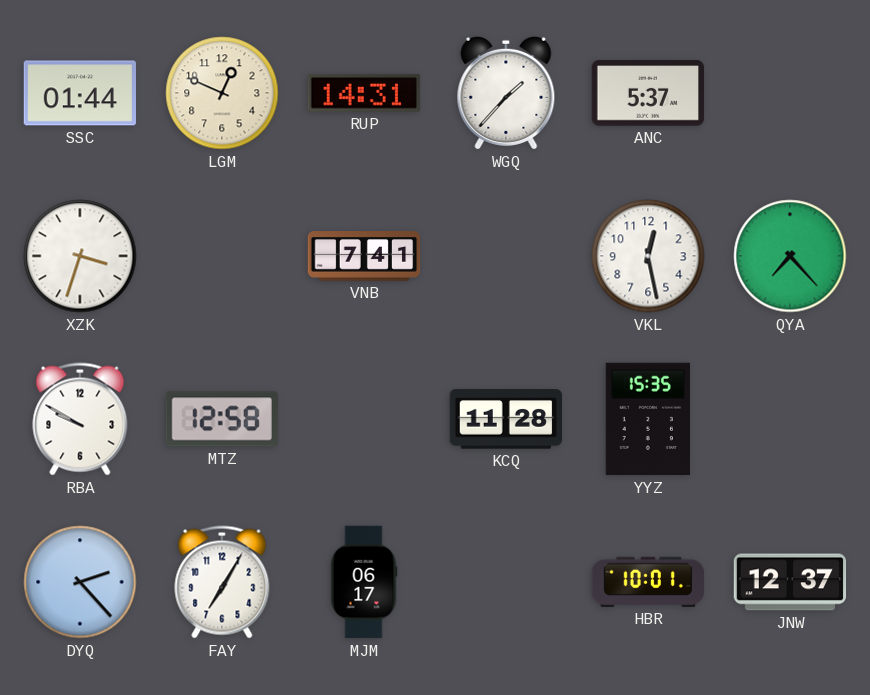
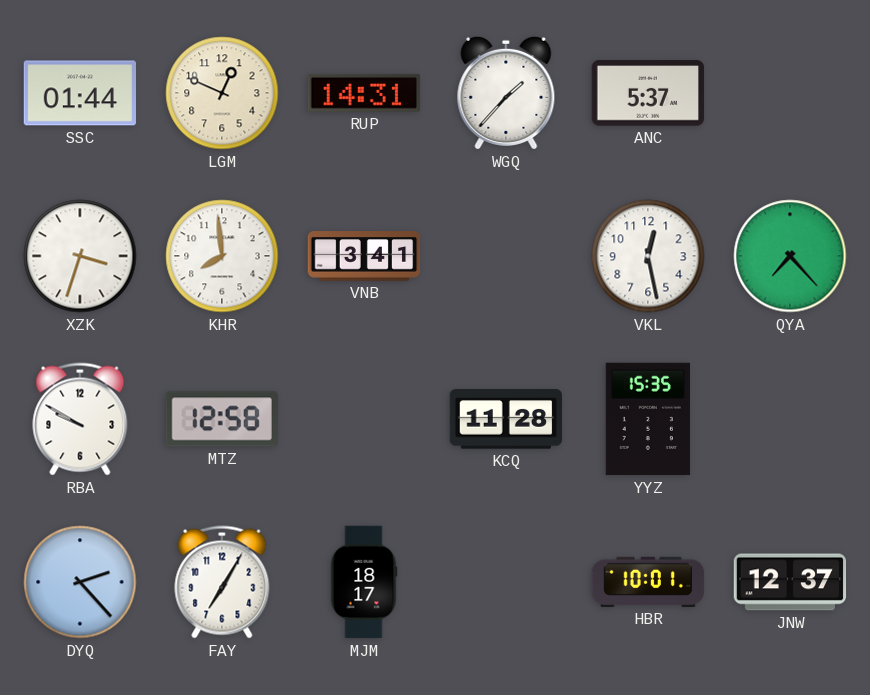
KHR: none -> 7:59
VNB: 7:41 -> 3:41
MJM: 06:17 -> 18:17
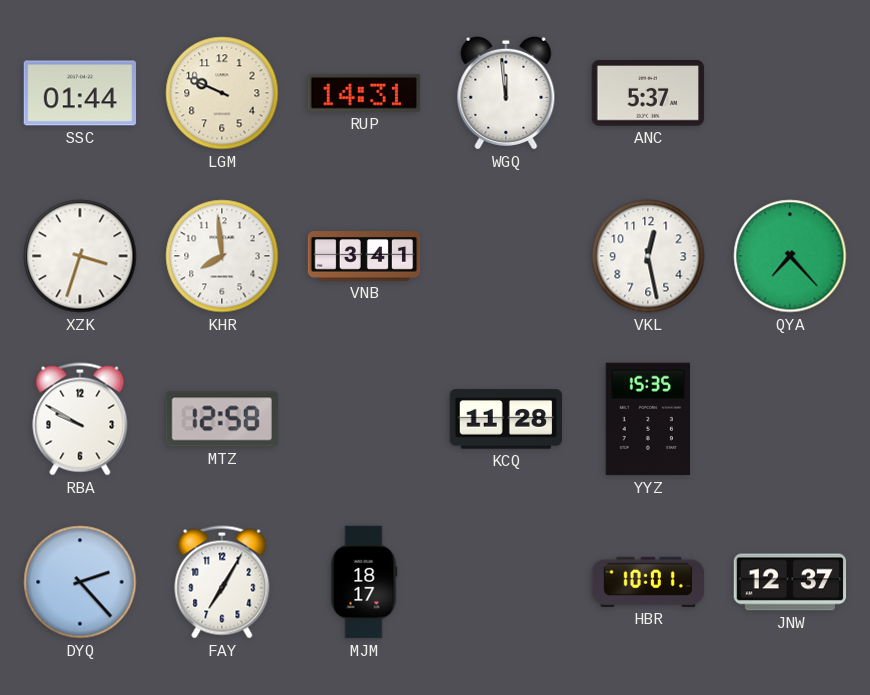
LGM: 12:49 -> 9:49
WGQ: 1:37 -> 11:59
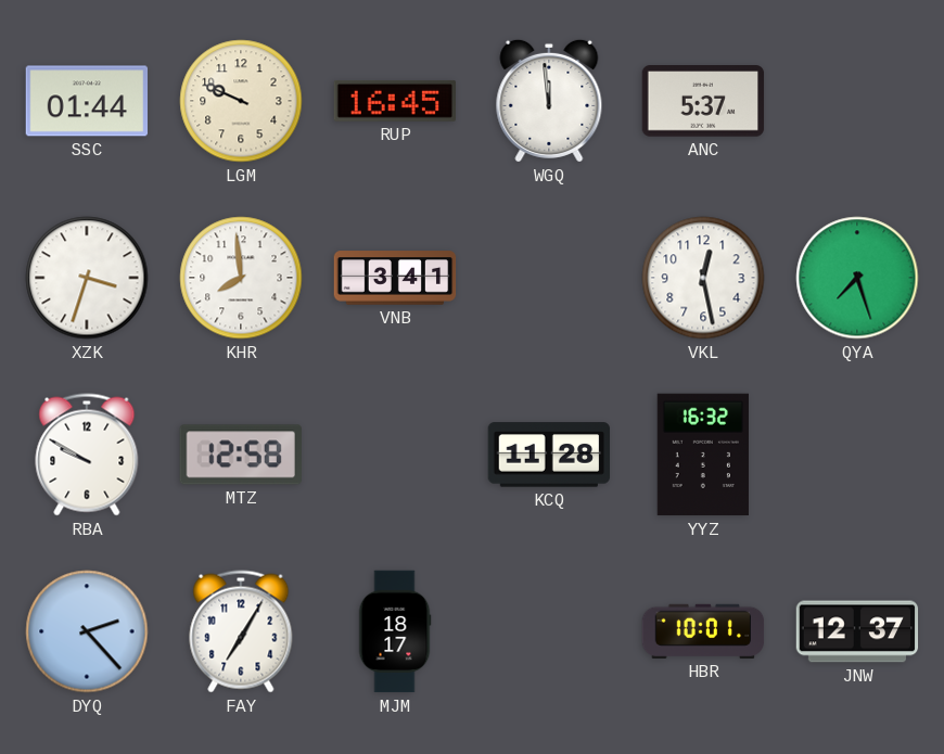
RUP: 14:31 -> 16:45
QYA: 7:23 -> 7:27
YYZ: 15:35 -> 16:32
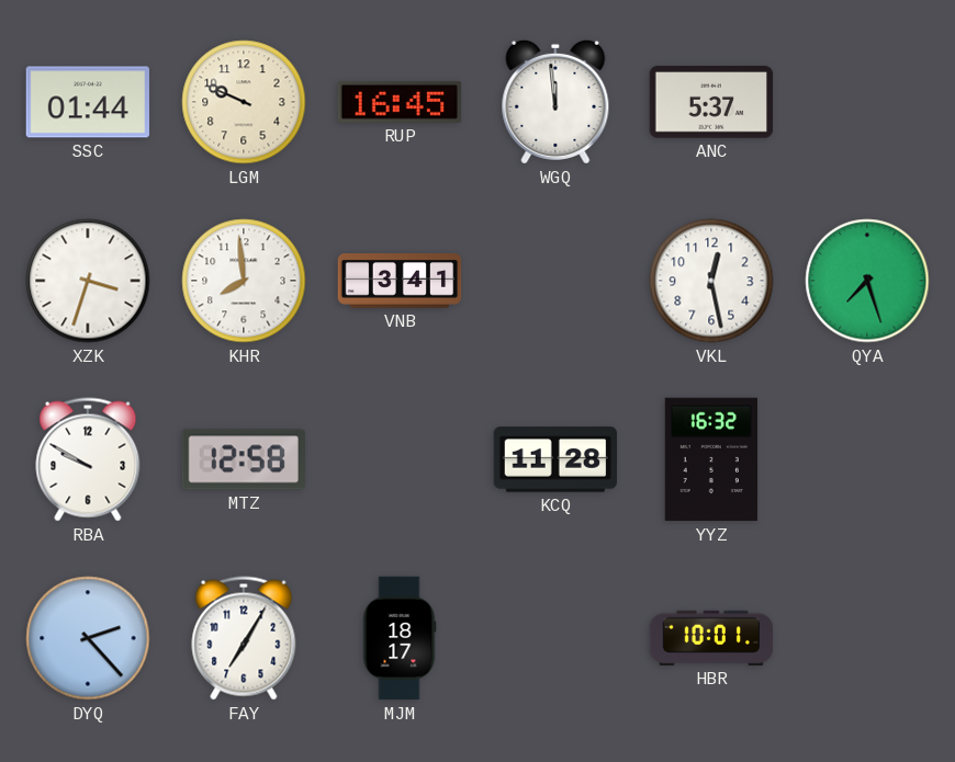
JNW: 12:37 -> none
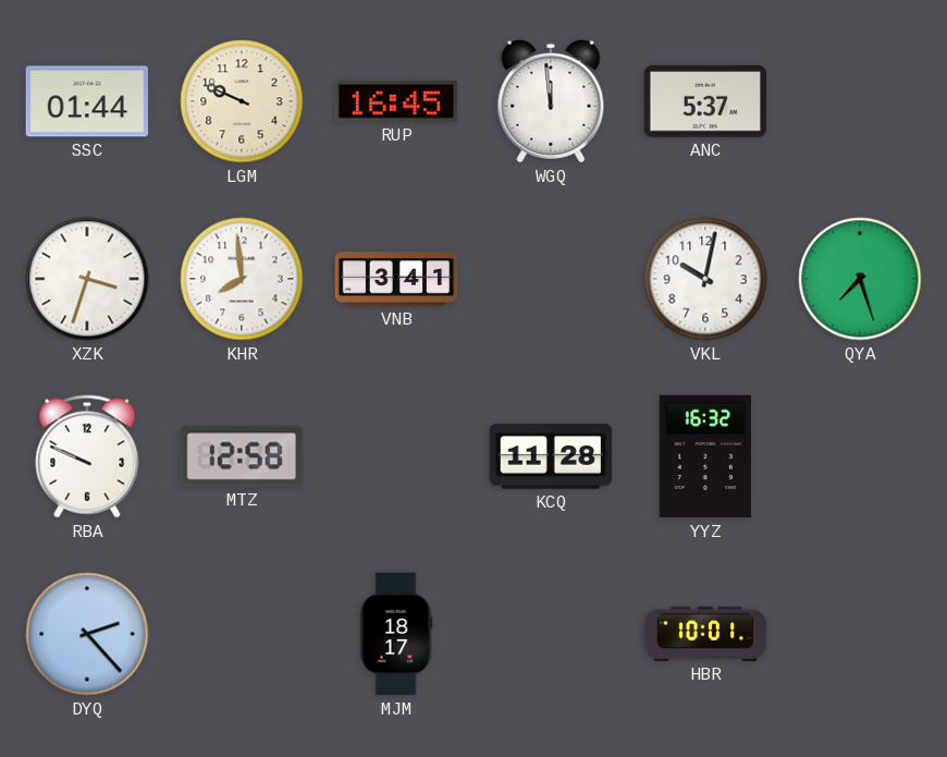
VKL: 12:28 -> 10:02
RBA: 9:50 -> 9:49
FAY: 7:05 -> none
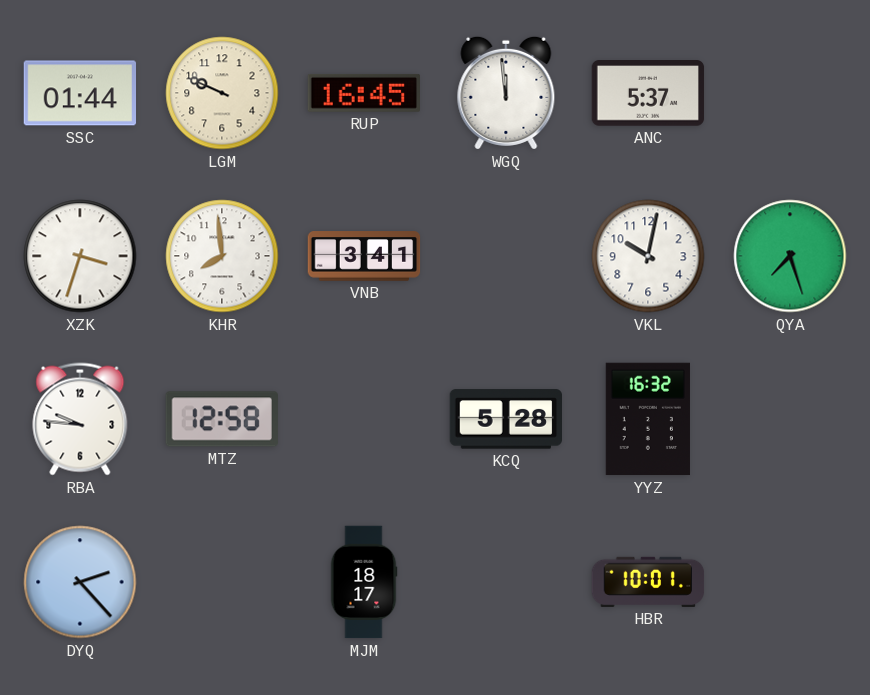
RBA: 9:49 -> 9:46
KCQ: 11:28 -> 5:28
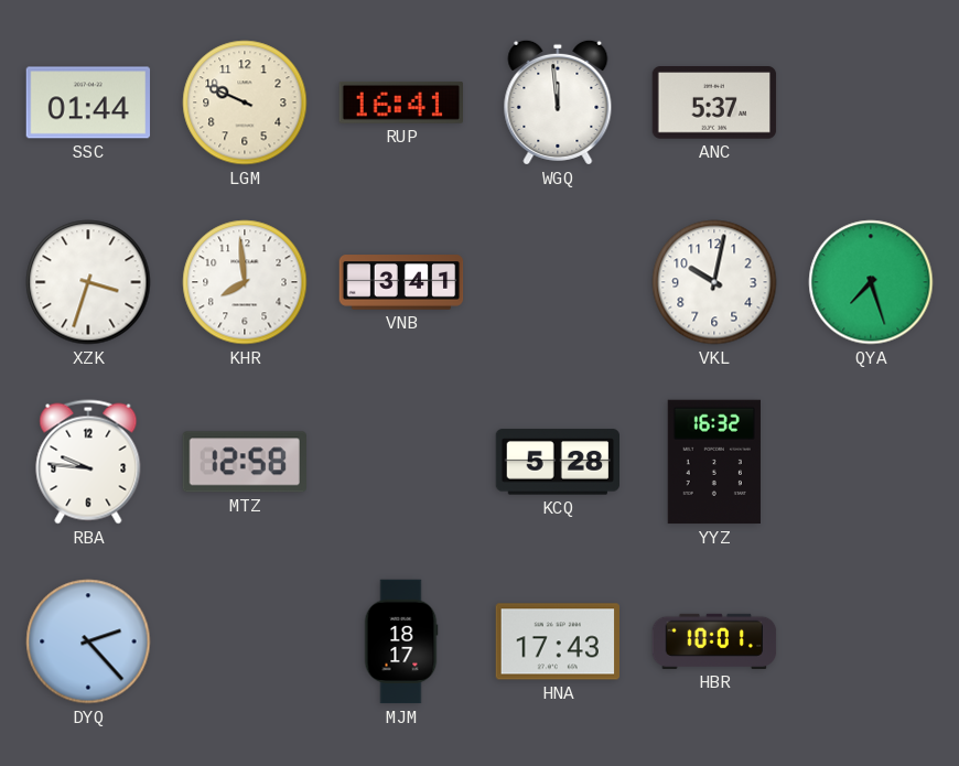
RUP: 16:45 -> 16:41
HNA: none -> 17:43
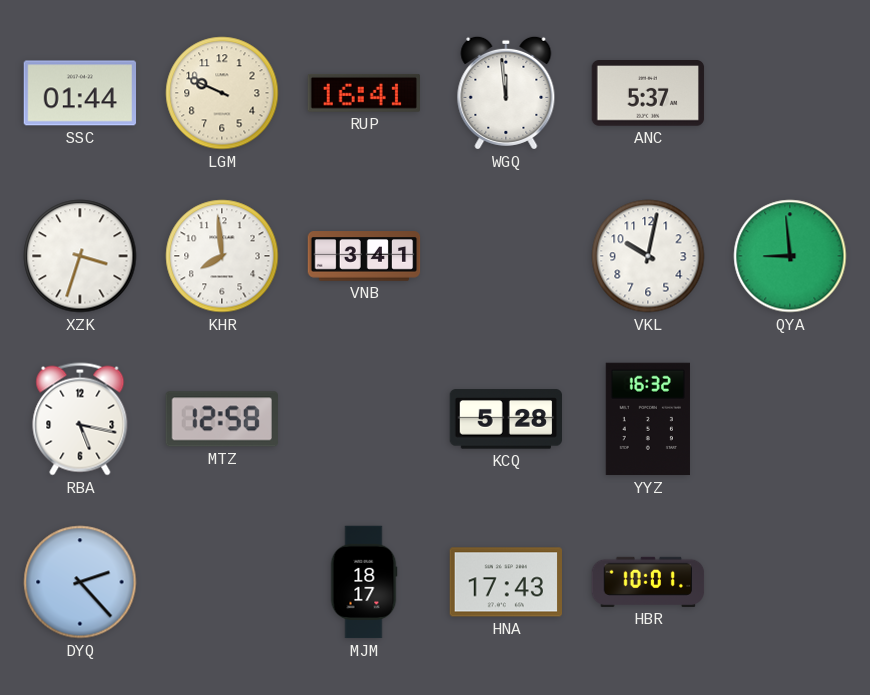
QYA: 7:27 -> 8:59
RBA: 9:46 -> 5:17
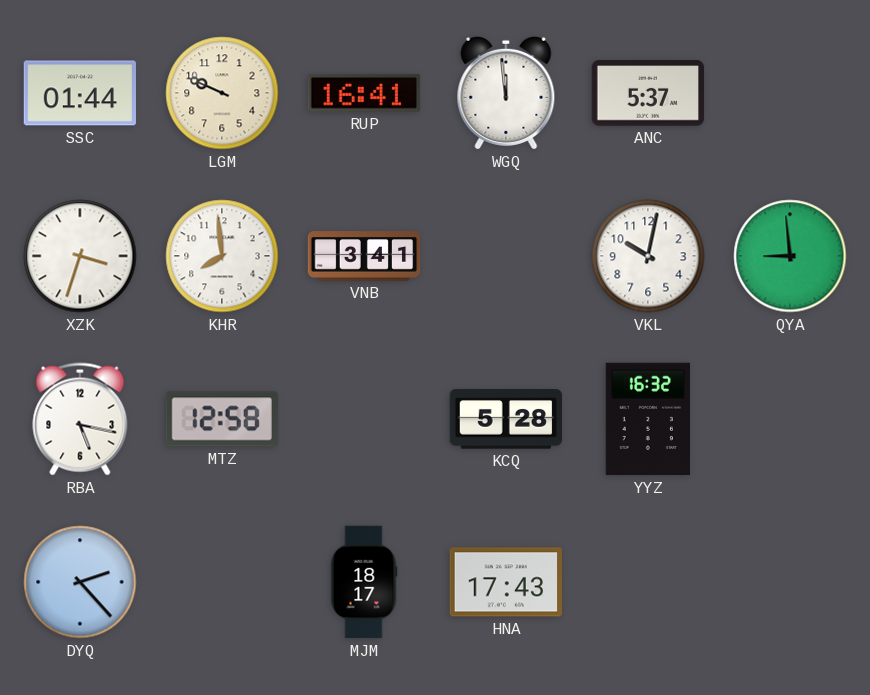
HBR: 10:01 -> none
